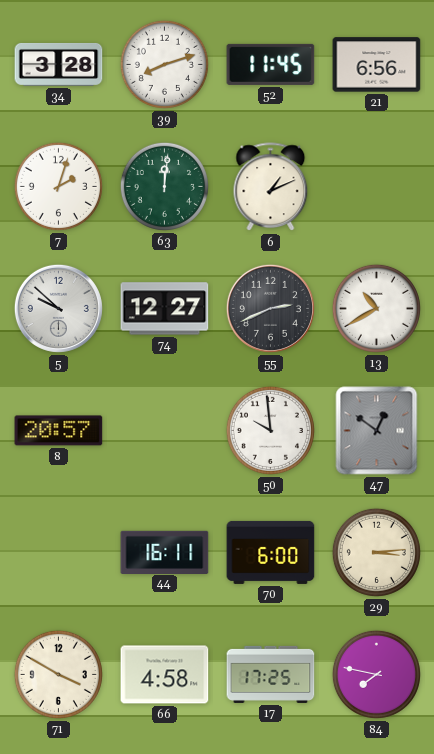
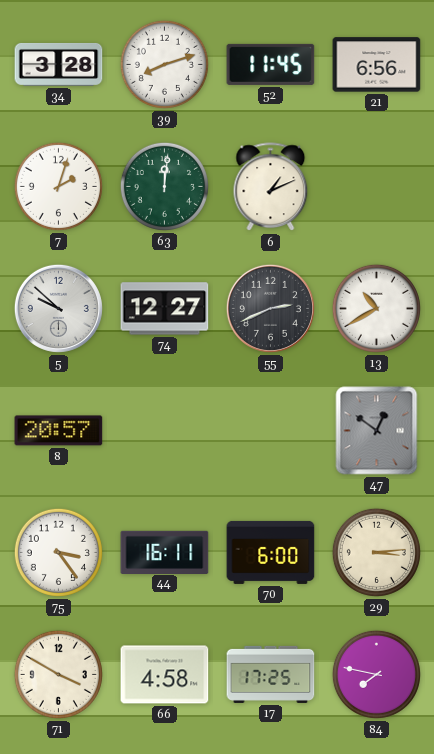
50: 9:59 -> none
75: none -> 3:24
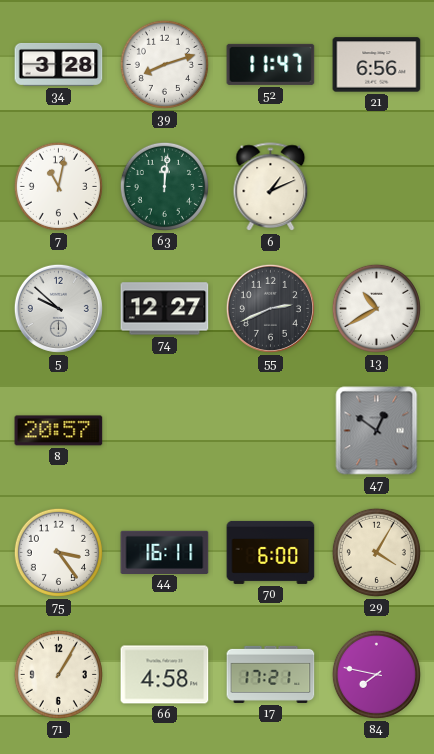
52: 11:45 -> 11:47
7: 2:03 -> 11:02
29: 3:14 -> 4:05
71: 3:50 -> 1:05
17: 17:25 -> 17:21
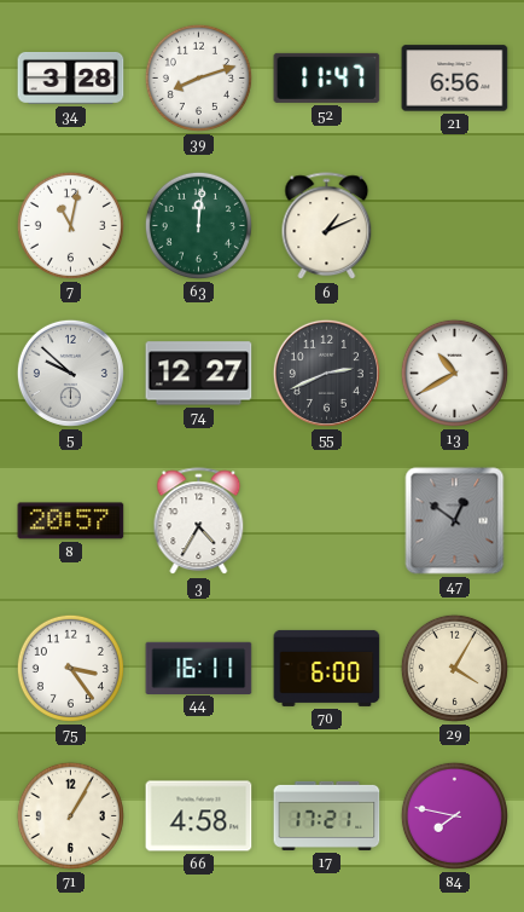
3: none -> 4:35
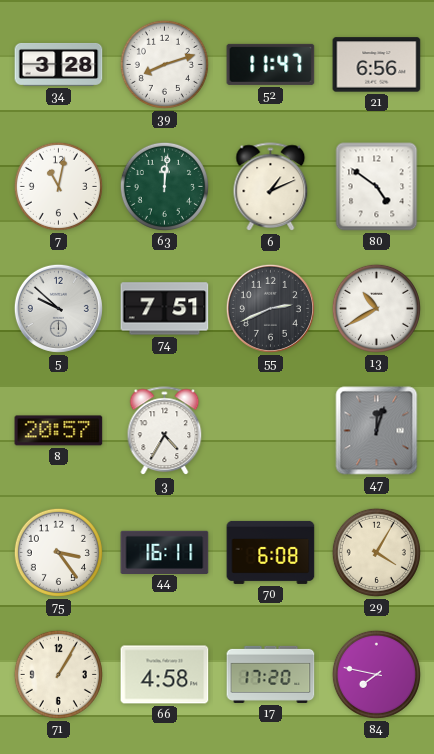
80: none -> 4:51
74: 12:27 -> 7:51
47: 12:51 -> 12:03
70: 6:00 -> 6:08
17: 17:21 -> 17:20
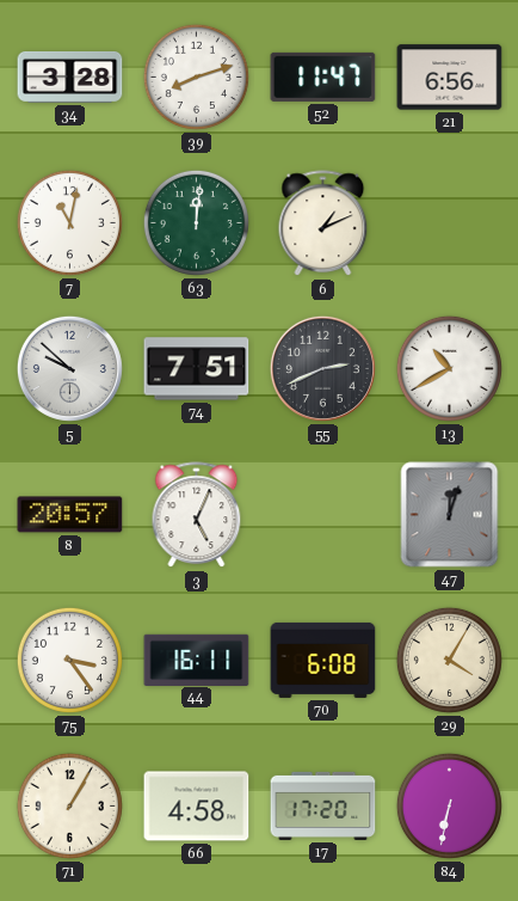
80: 4:51 -> none
3: 4:35 -> 5:04
84: 7:47 -> 6:32
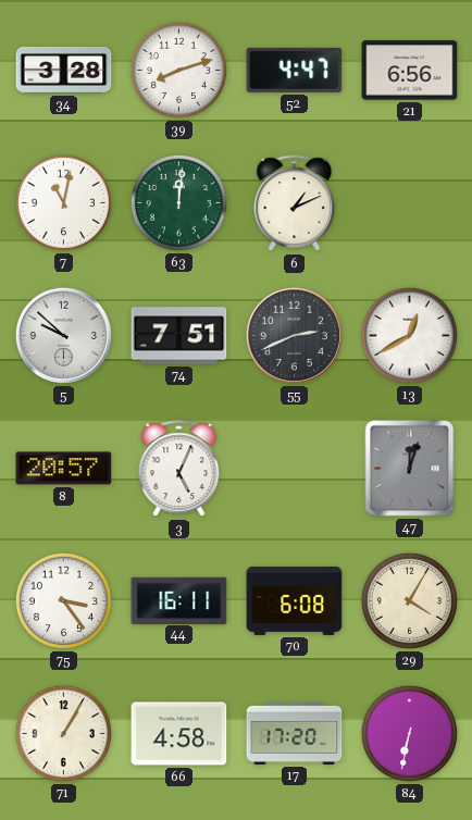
52: 11:47 -> 4:47
13: 10:40 -> 12:40
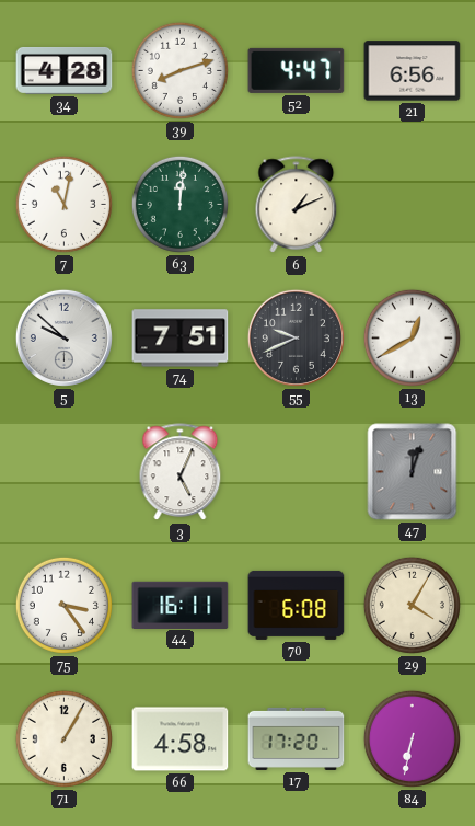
34: 3:28 -> 4:28
55: 2:41 -> 9:41
8: 20:57 -> none
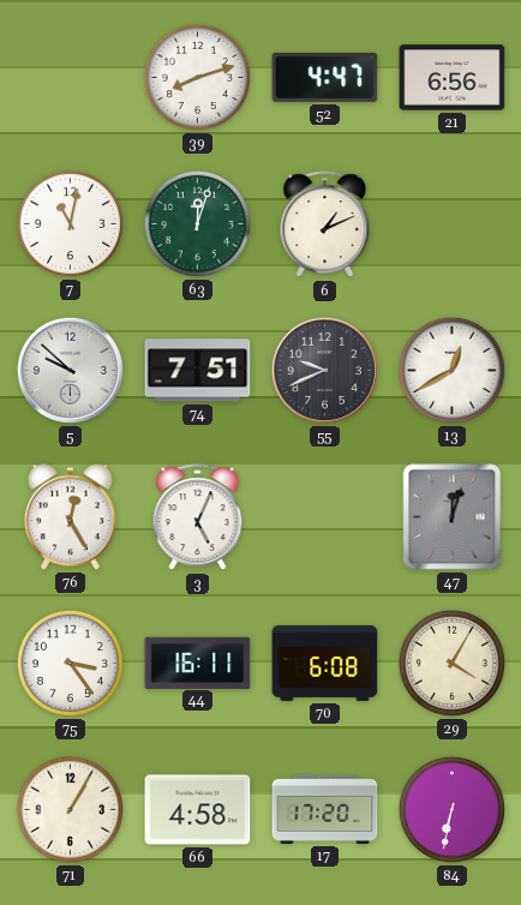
34: 4:28 -> none
63: 12:01 -> 12:03
76: none -> 12:25
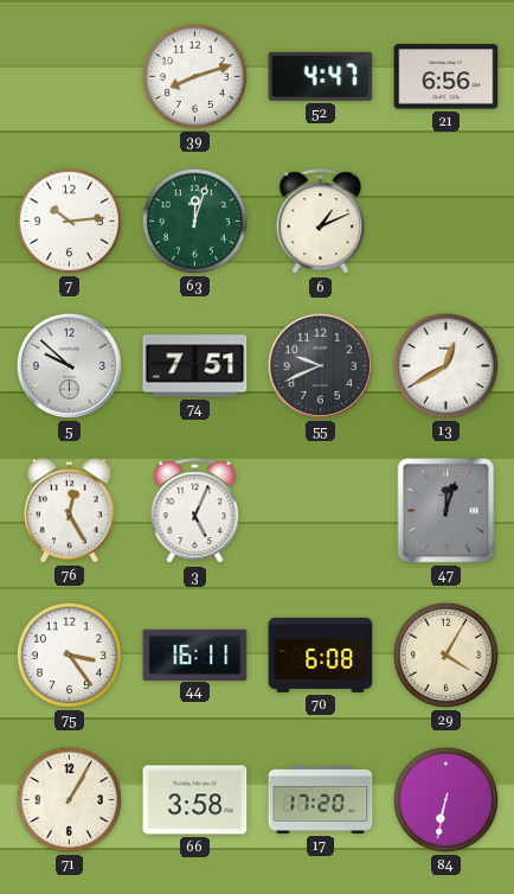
7: 11:02 -> 10:14
66: 4:58 -> 3:58
